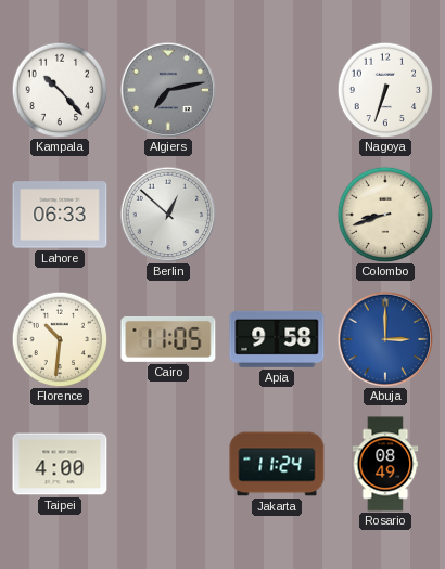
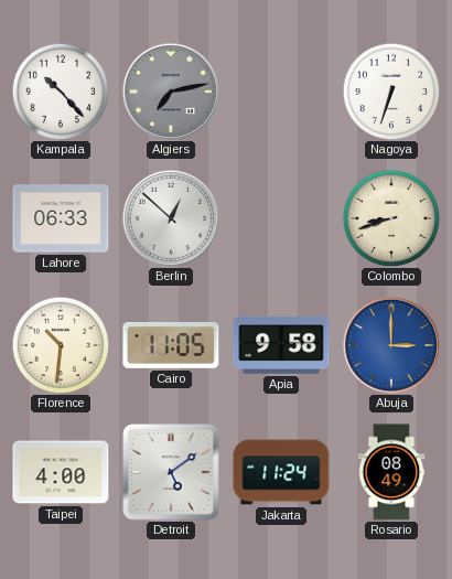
Detroit: none -> 5:09
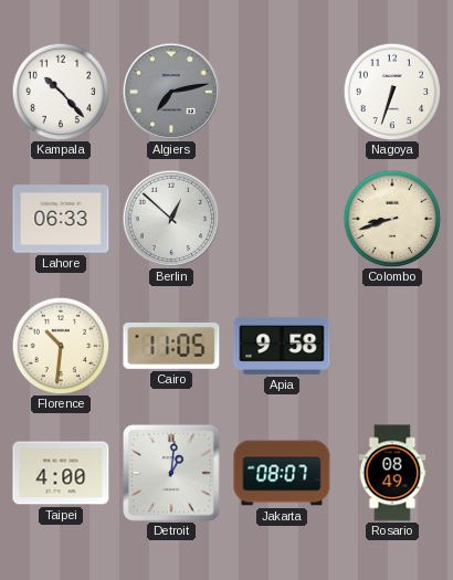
Abuja: 3:00 -> none
Detroit: 5:09 -> 1:01
Jakarta: 11:24 -> 08:07
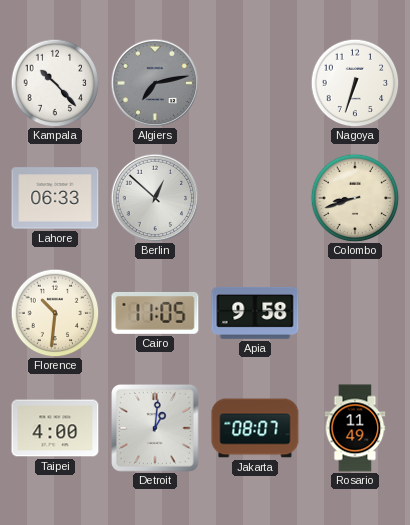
Rosario: 08:49 -> 11:49
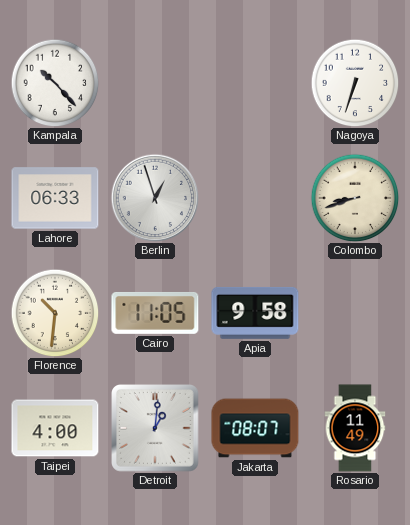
Algiers: 7:13 -> none
Berlin: 12:52 -> 12:57
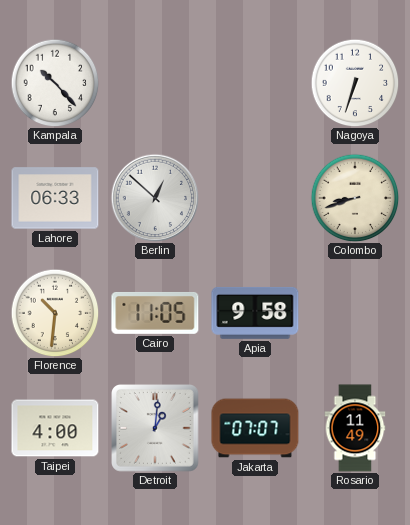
Berlin: 12:57 -> 12:52
Jakarta: 08:07 -> 07:07
